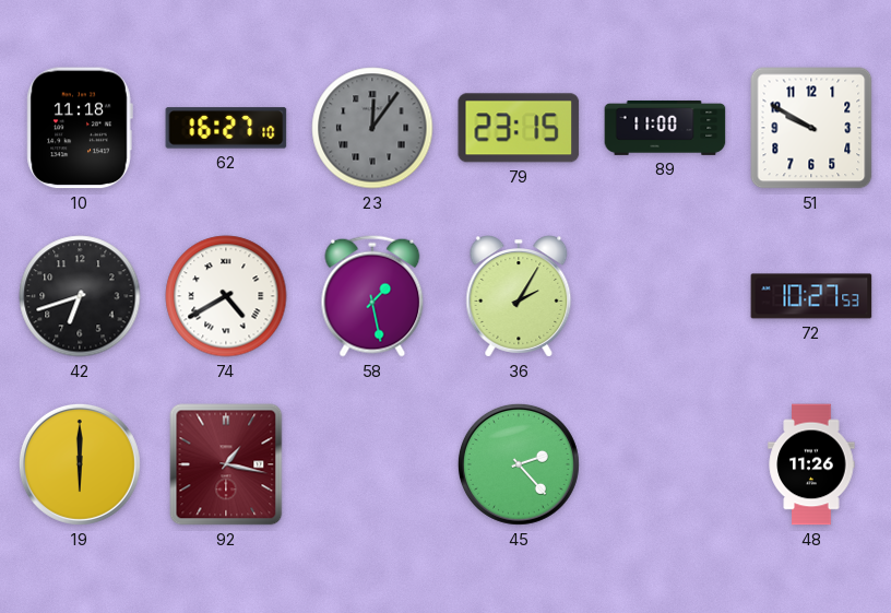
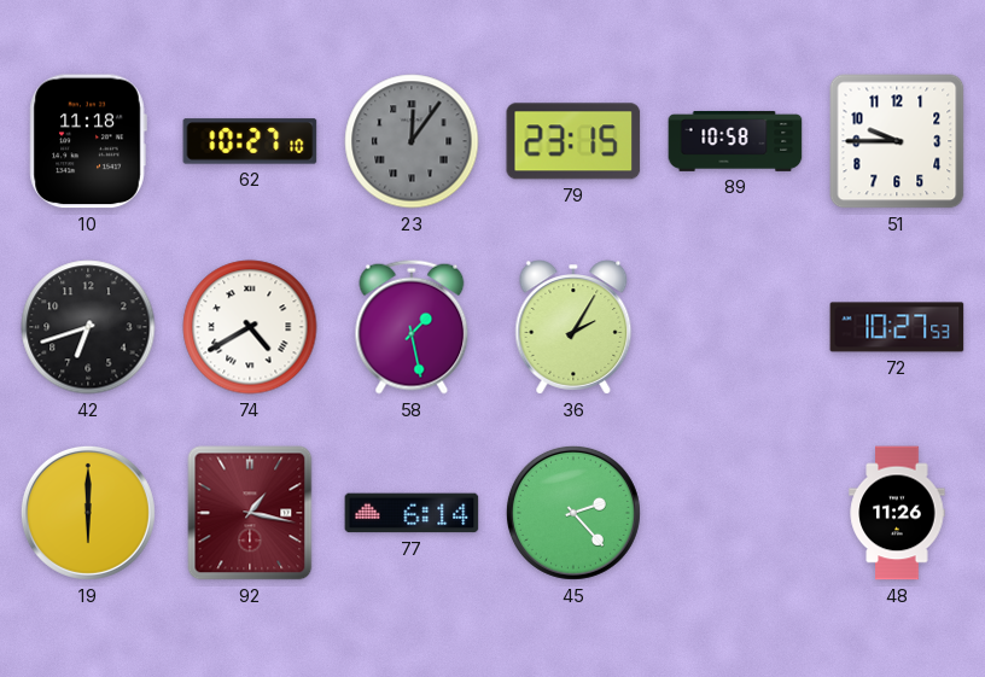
62: 16:27 -> 10:27
89: 11:00 -> 10:58
51: 9:50 -> 9:45
77: none -> 6:14
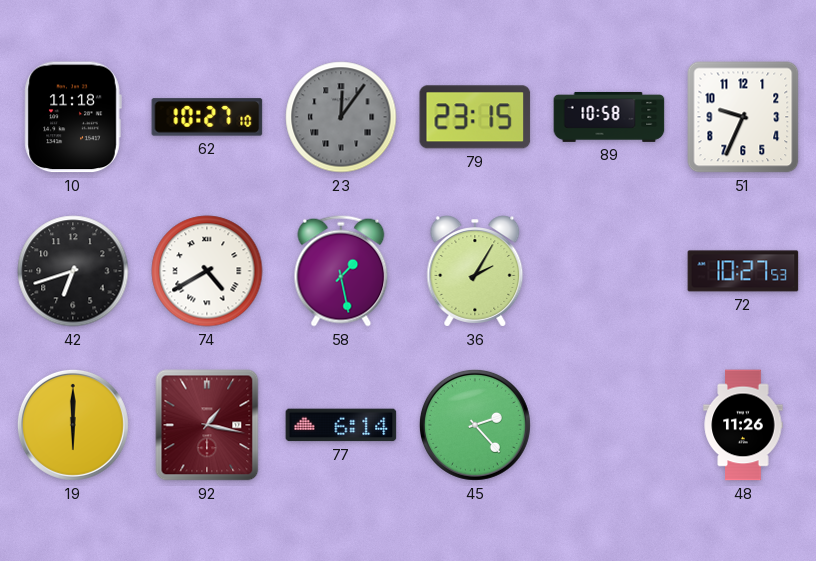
51: 9:45 -> 9:34
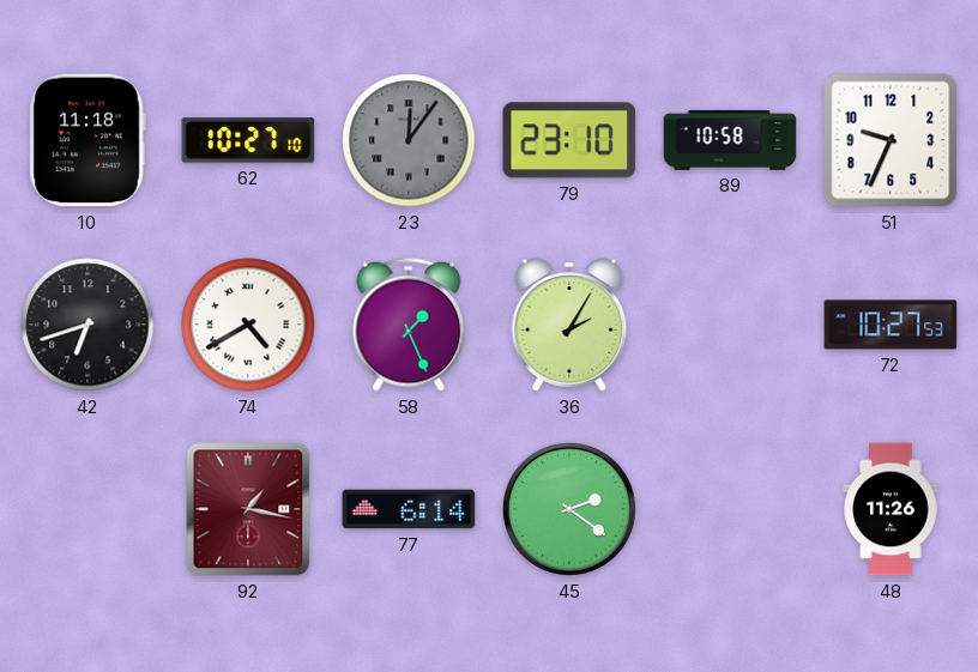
79: 23:15 -> 23:10
58: 1:28 -> 1:26
19: 6:00 -> none
45: 2:23 -> 2:21
